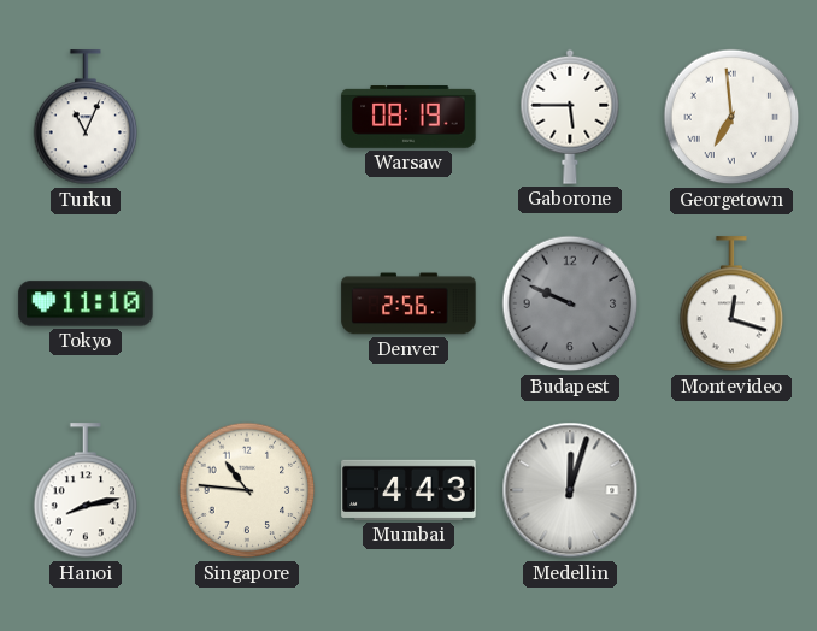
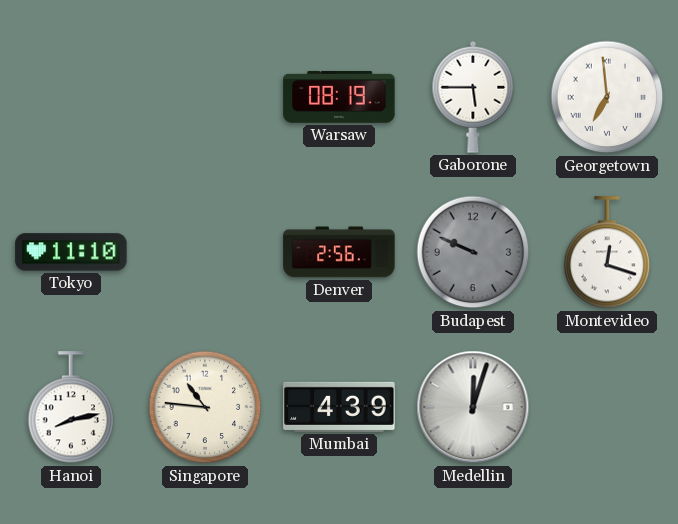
Turku: 11:04 -> none
Mumbai: 4:43 -> 4:39
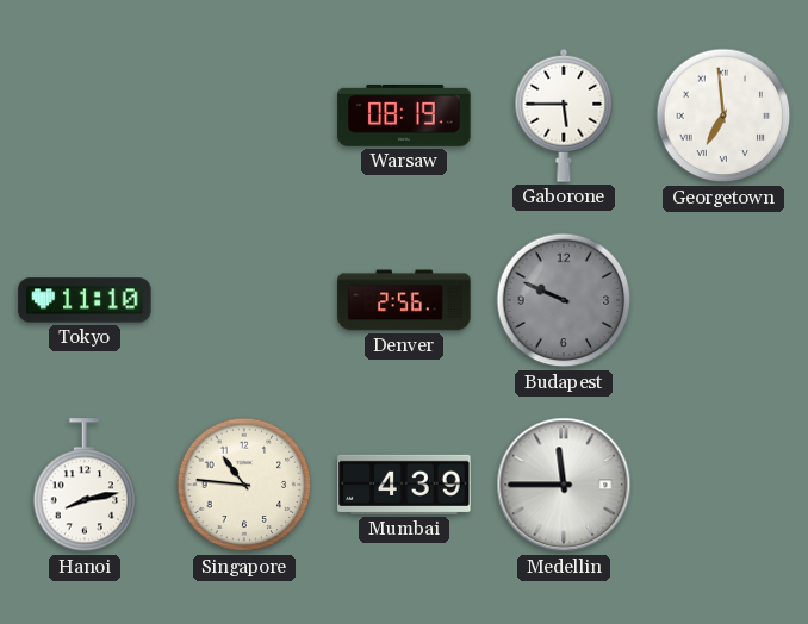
Montevideo: 12:18 -> none
Medellin: 12:03 -> 11:45
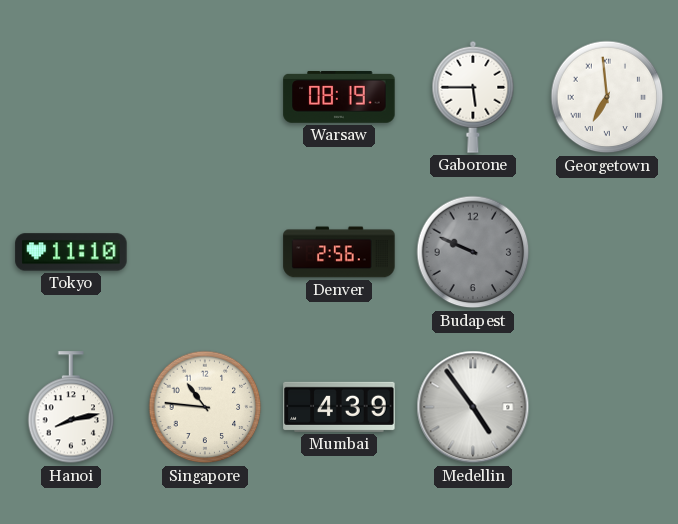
Medellin: 11:45 -> 4:54
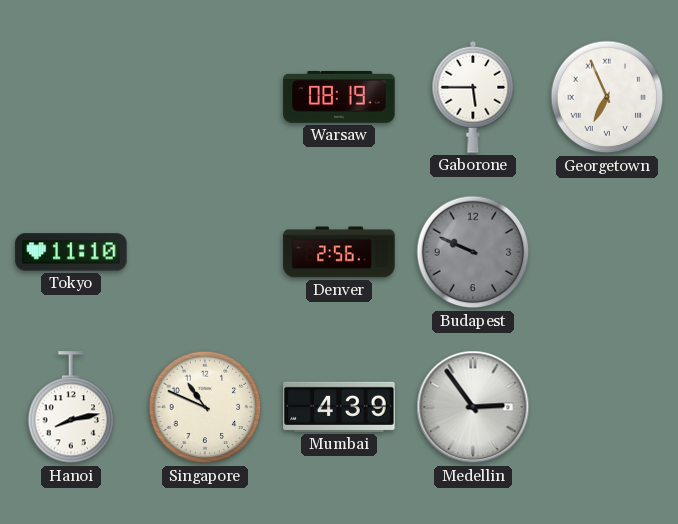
Georgetown: 6:59 -> 6:56
Singapore: 10:46 -> 10:49
Medellin: 4:54 -> 2:54
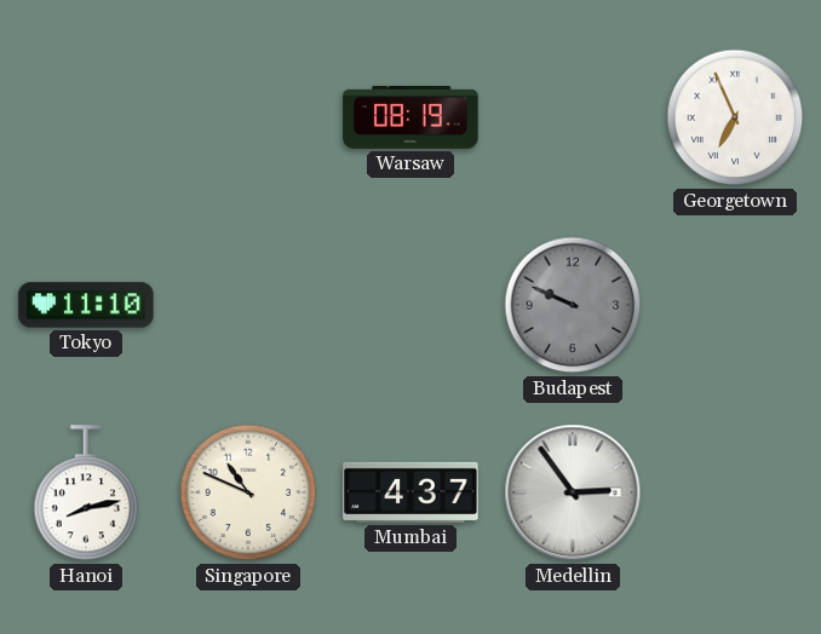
Gaborone: 5:45 -> none
Denver: 2:56 -> none
Mumbai: 4:39 -> 4:37
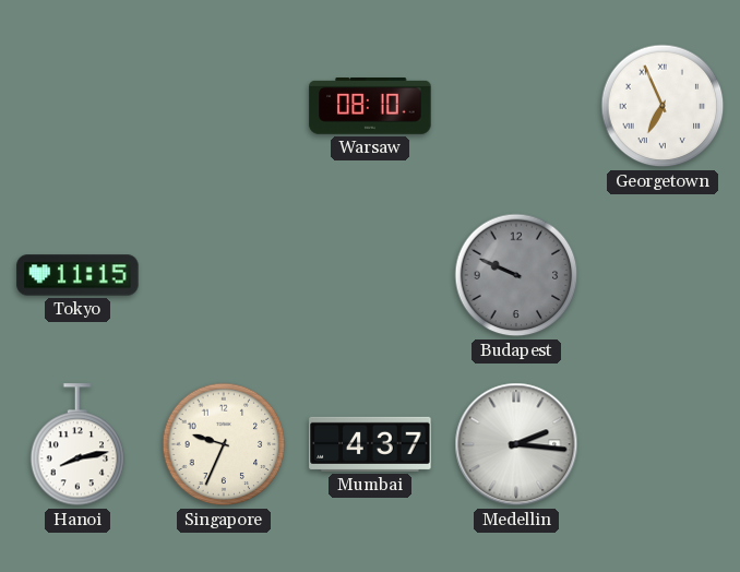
Warsaw: 08:19 -> 08:10
Tokyo: 11:10 -> 11:15
Singapore: 10:49 -> 9:34
Medellin: 2:54 -> 2:16
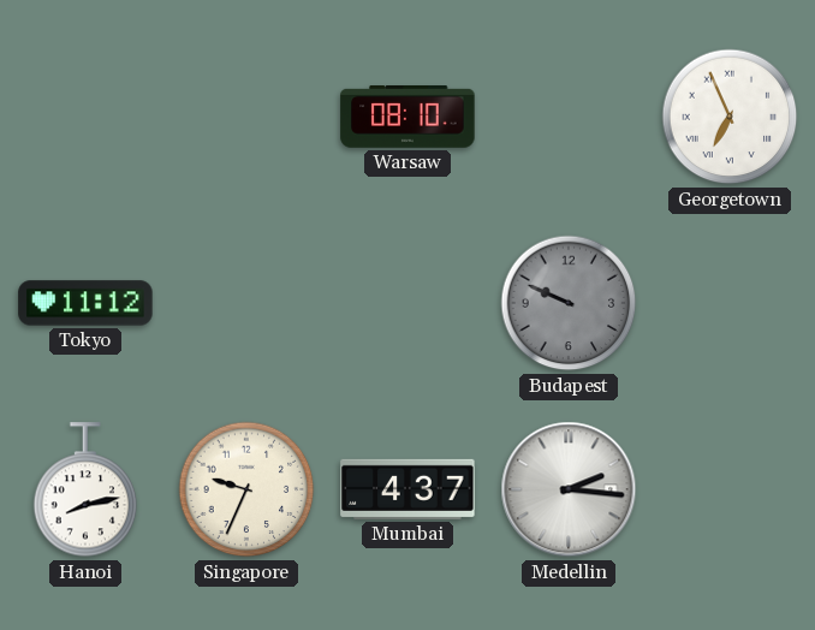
Tokyo: 11:15 -> 11:12
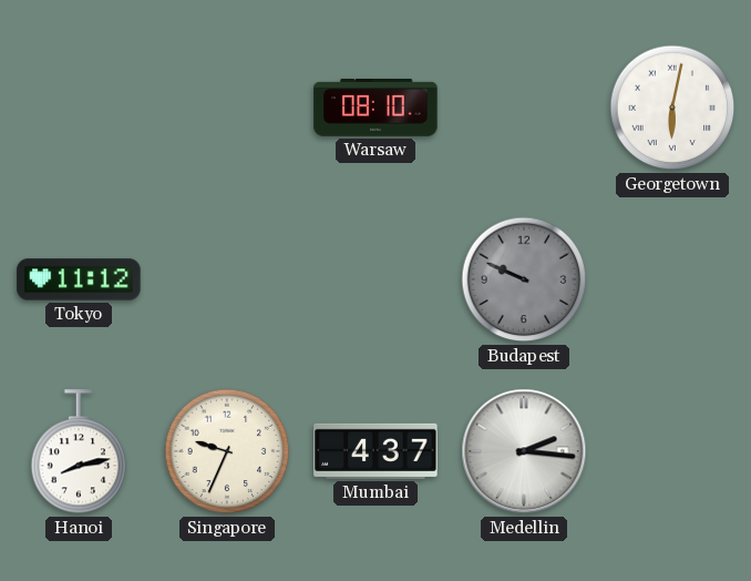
Georgetown: 6:56 -> 6:02
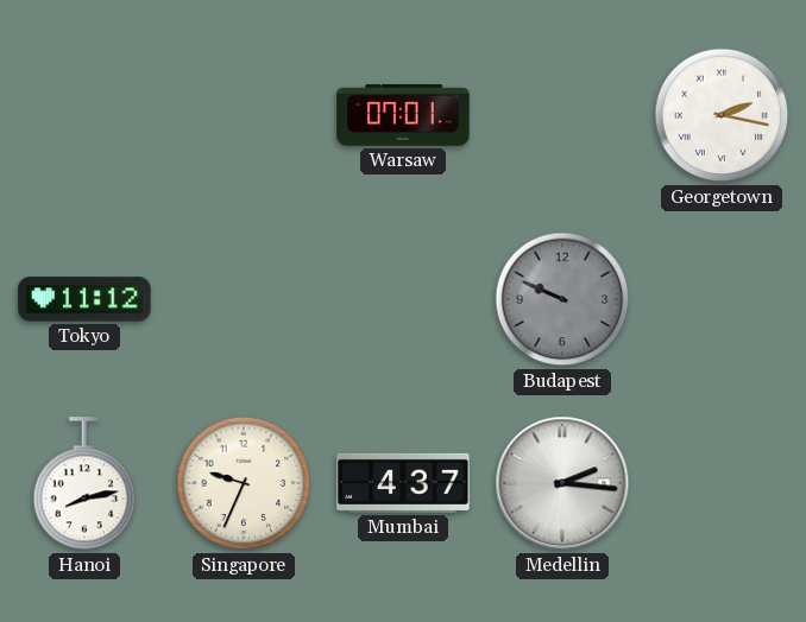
Warsaw: 08:10 -> 07:01
Georgetown: 6:02 -> 2:17
